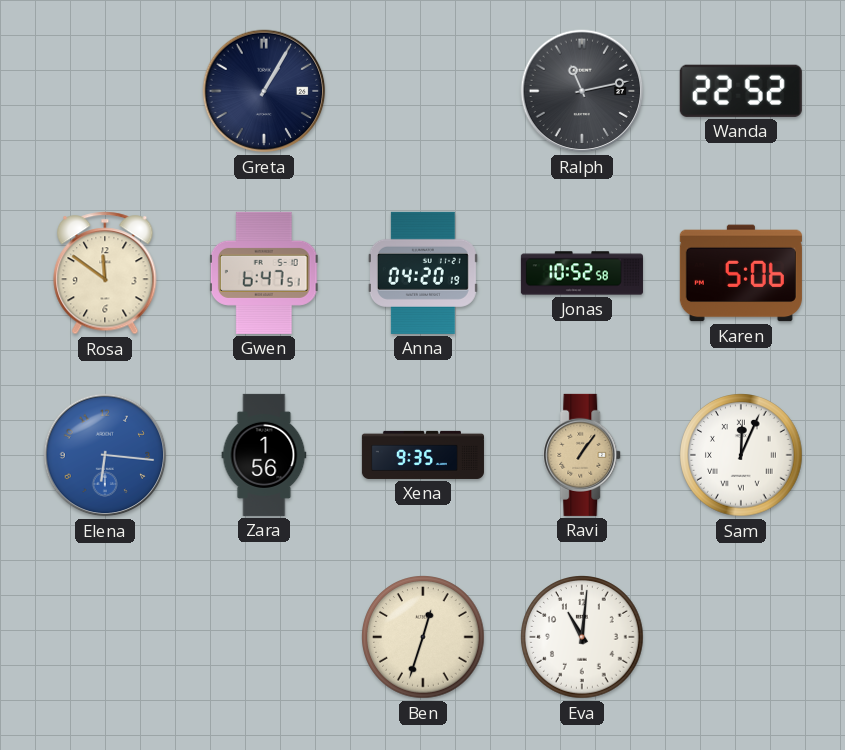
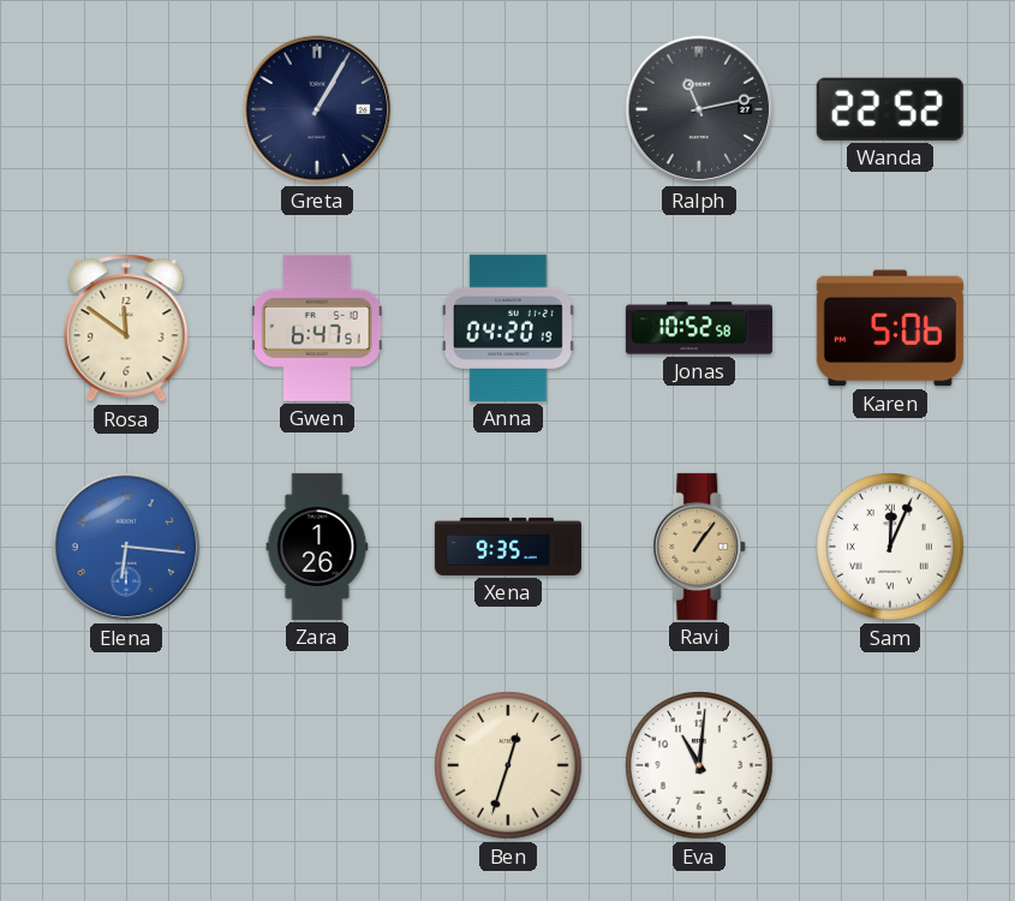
Zara: 1:56 -> 1:26
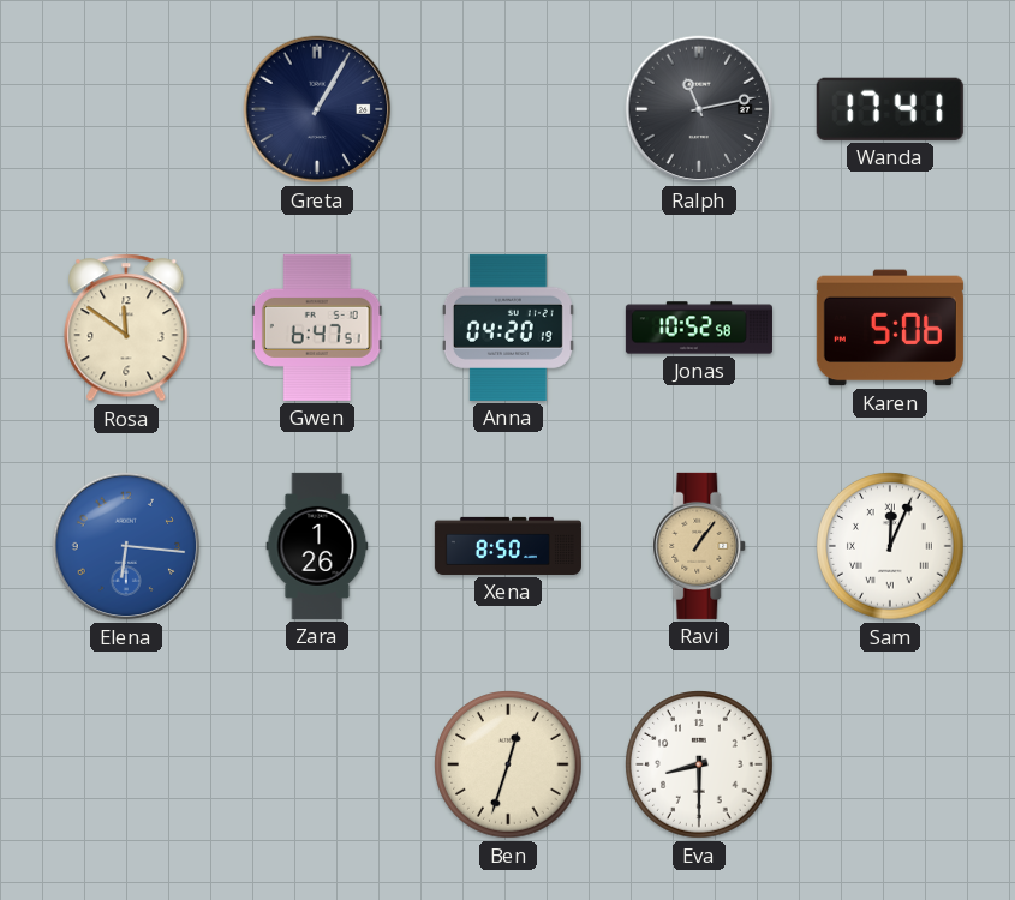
Wanda: 22:52 -> 17:41
Xena: 9:35 -> 8:50
Eva: 11:01 -> 8:30
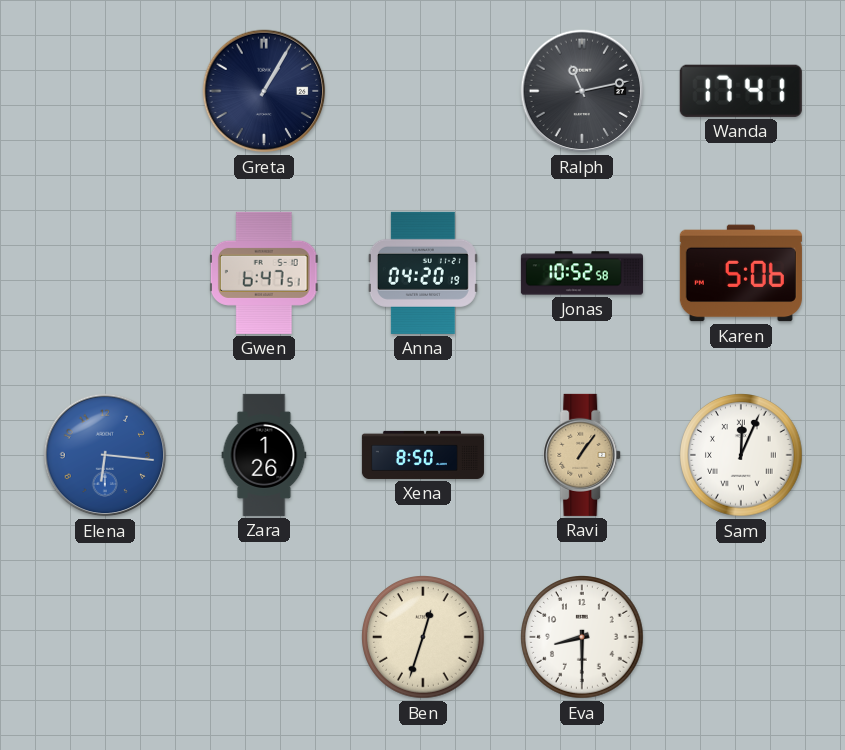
Rosa: 11:51 -> none
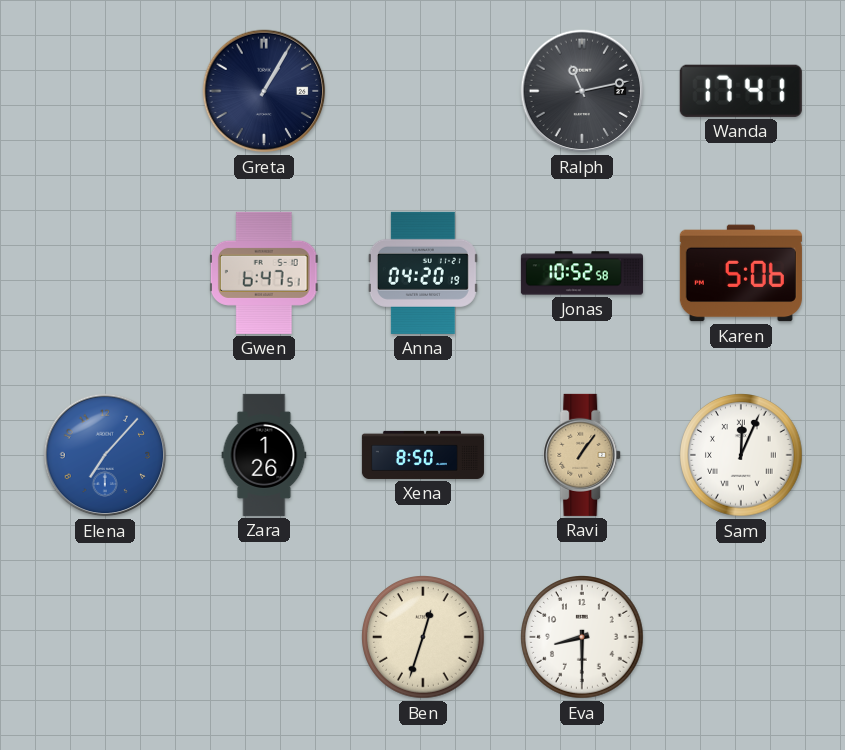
Elena: 6:16 -> 7:07
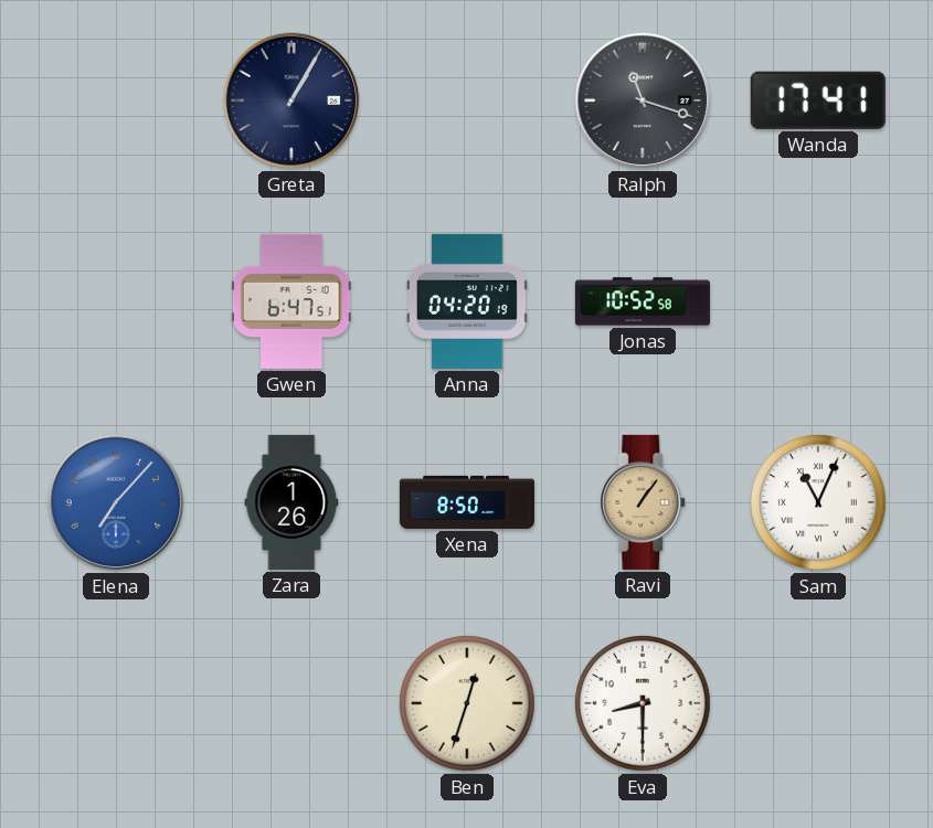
Ralph: 11:13 -> 11:18
Karen: 5:06 -> none
Sam: 12:04 -> 11:04
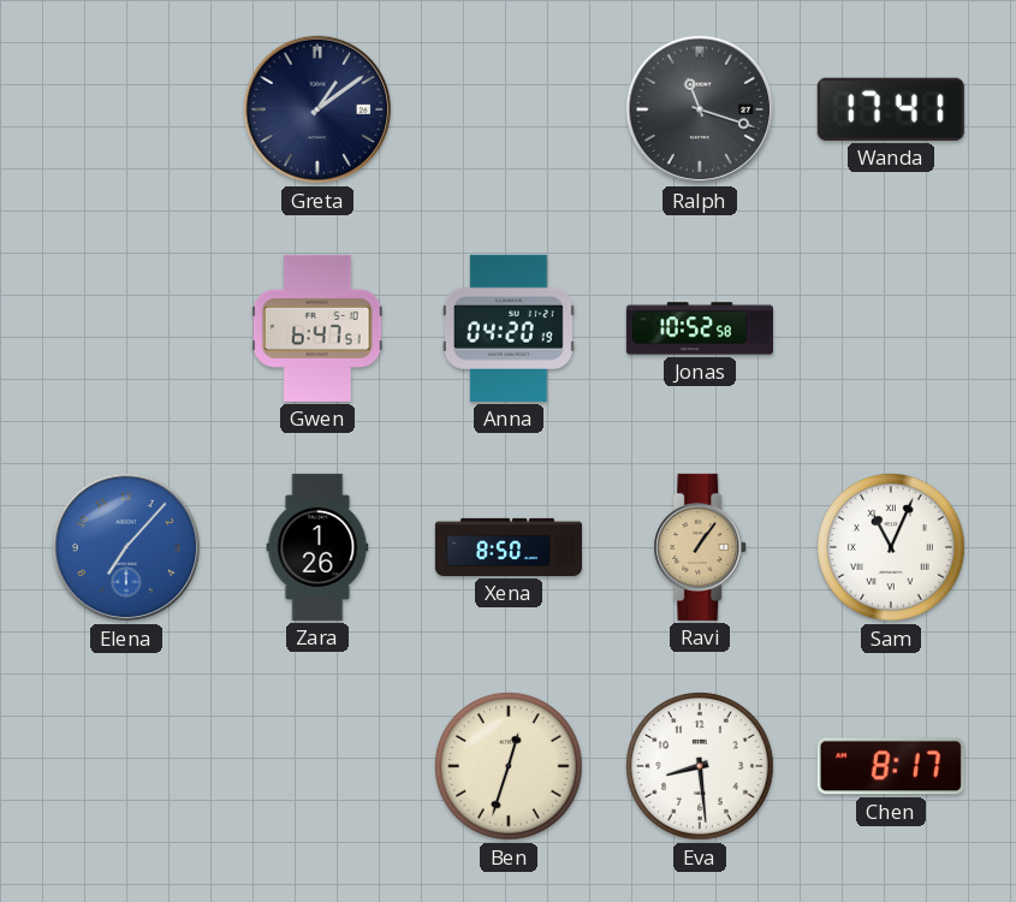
Greta: 1:05 -> 1:09
Eva: 8:30 -> 8:29
Chen: none -> 8:17
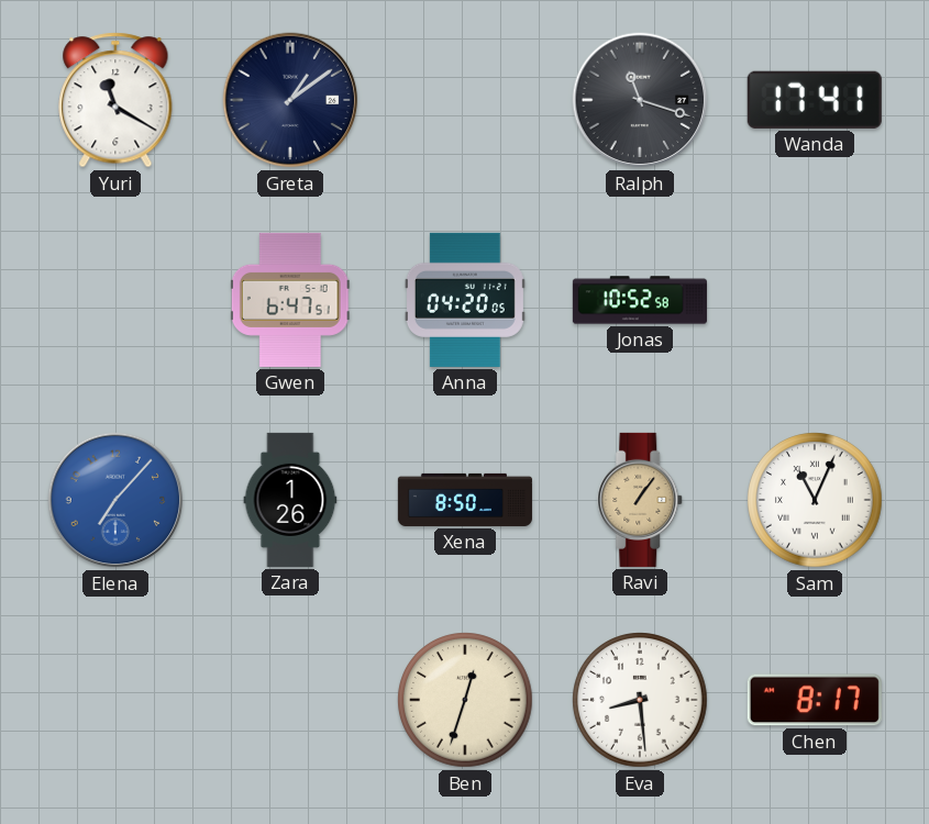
Yuri: none -> 11:20
Anna: 04:20:19 -> 04:20:05
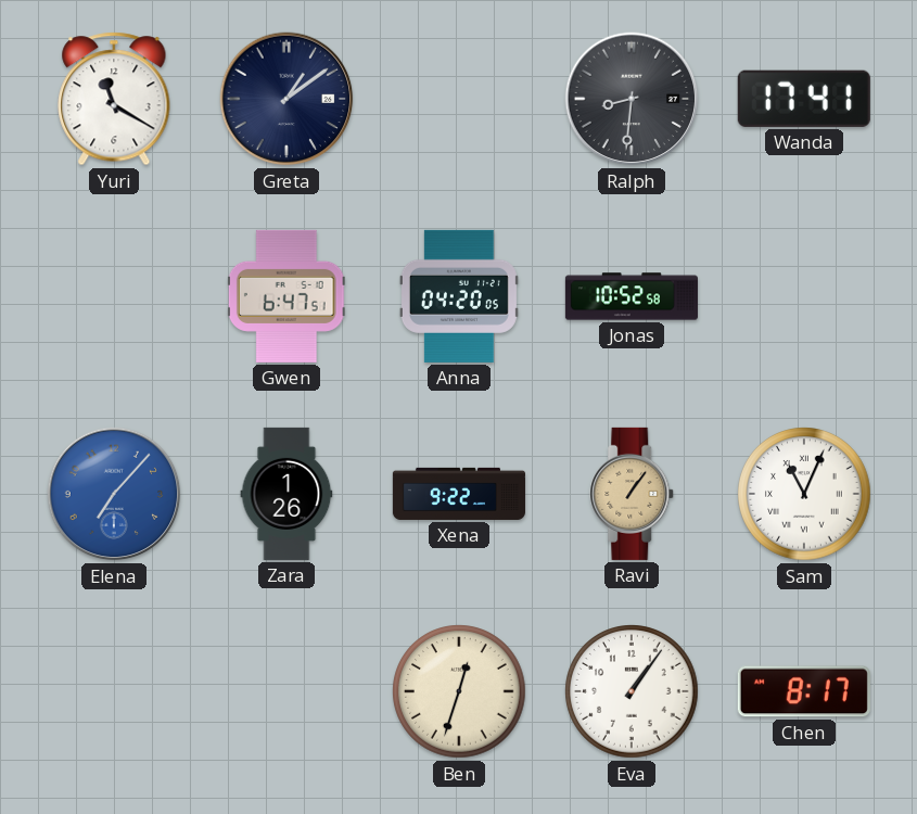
Ralph: 11:18 -> 8:31
Xena: 8:50 -> 9:22
Eva: 8:29 -> 1:06
